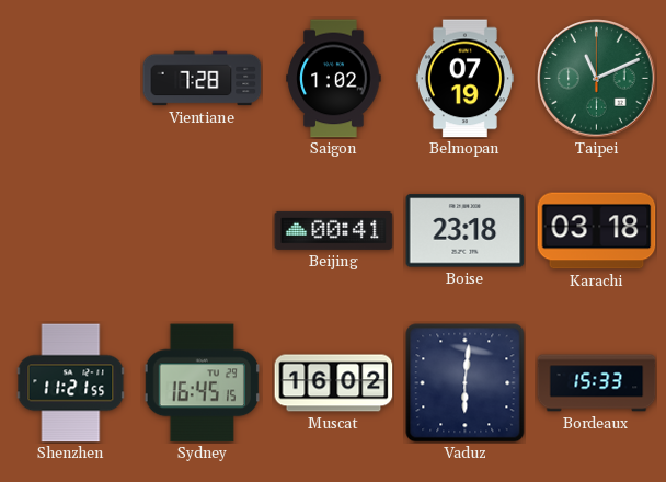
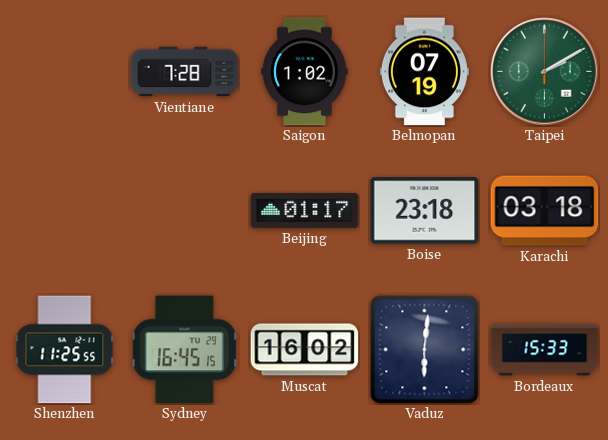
Taipei: 11:11 -> 2:10
Beijing: 00:41 -> 01:17
Shenzhen: 11:21 -> 11:25
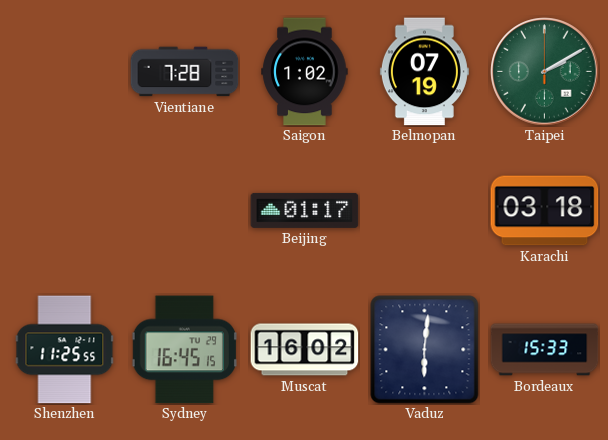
Boise: 23:18 -> none
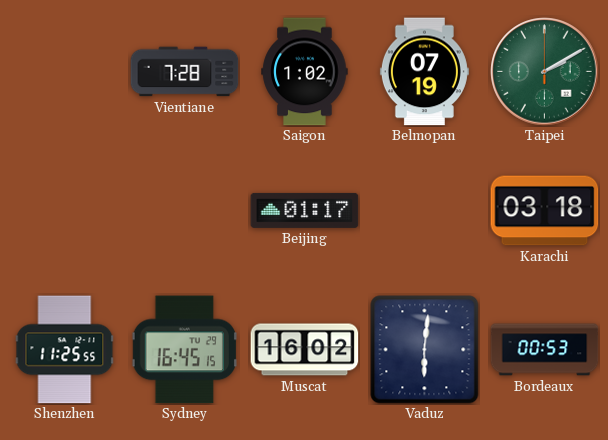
Bordeaux: 15:33 -> 00:53
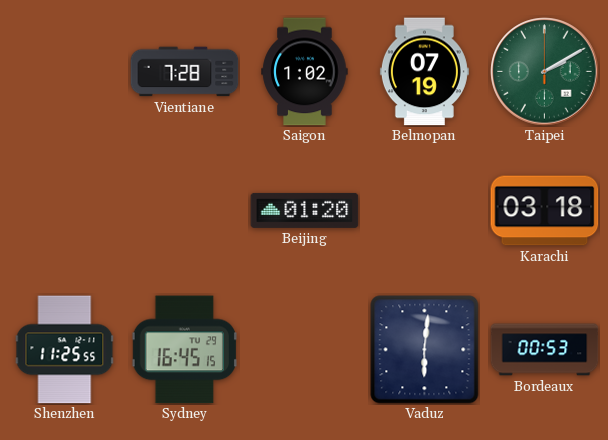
Beijing: 01:17 -> 01:20
Muscat: 16:02 -> none
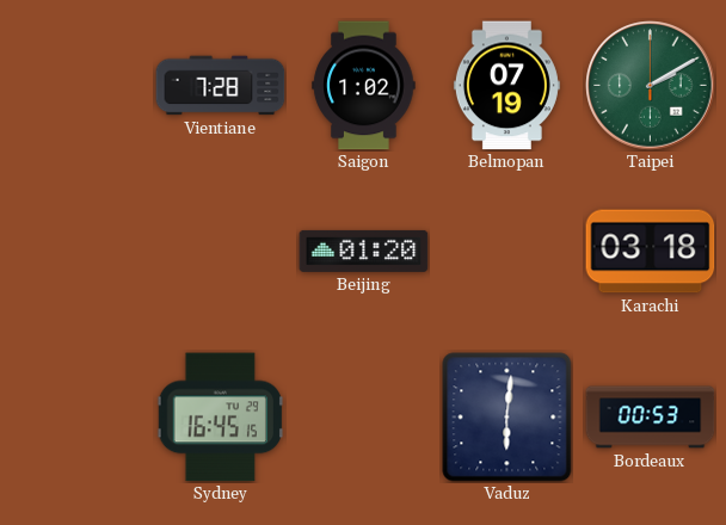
Shenzhen: 11:25 -> none
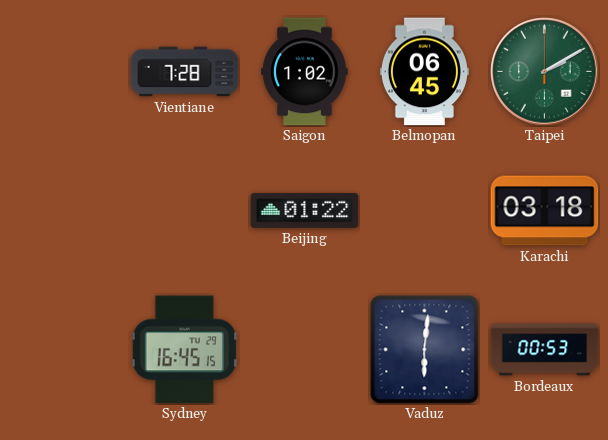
Belmopan: 07:19 -> 06:45
Beijing: 01:20 -> 01:22
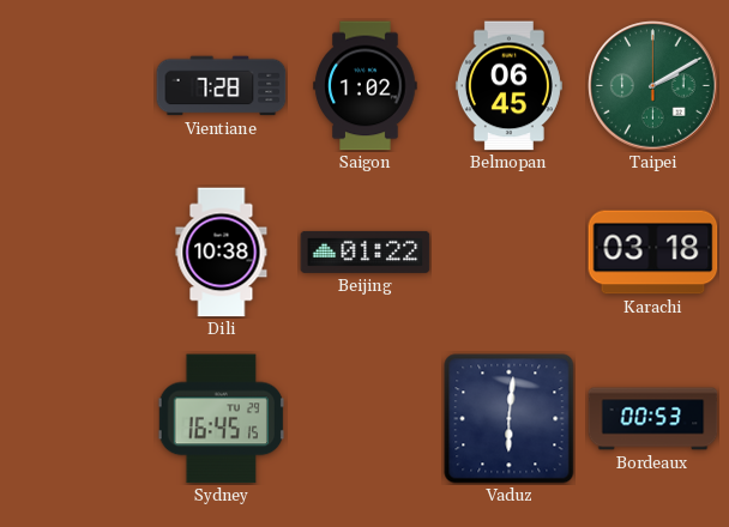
Dili: none -> 10:38
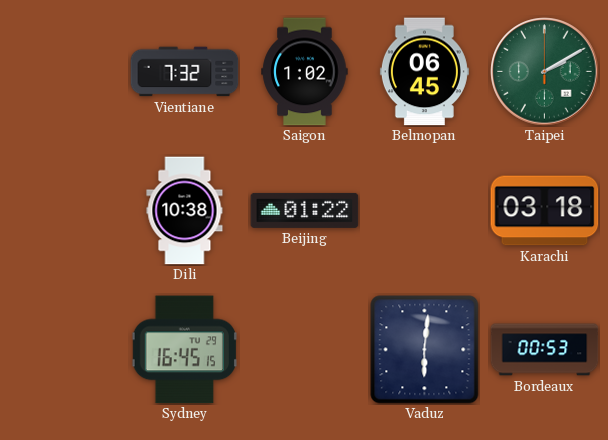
Vientiane: 7:28 -> 7:32
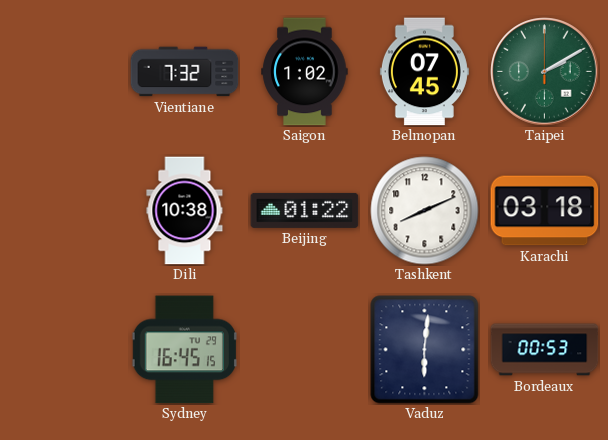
Belmopan: 06:45 -> 07:45
Tashkent: none -> 8:11
